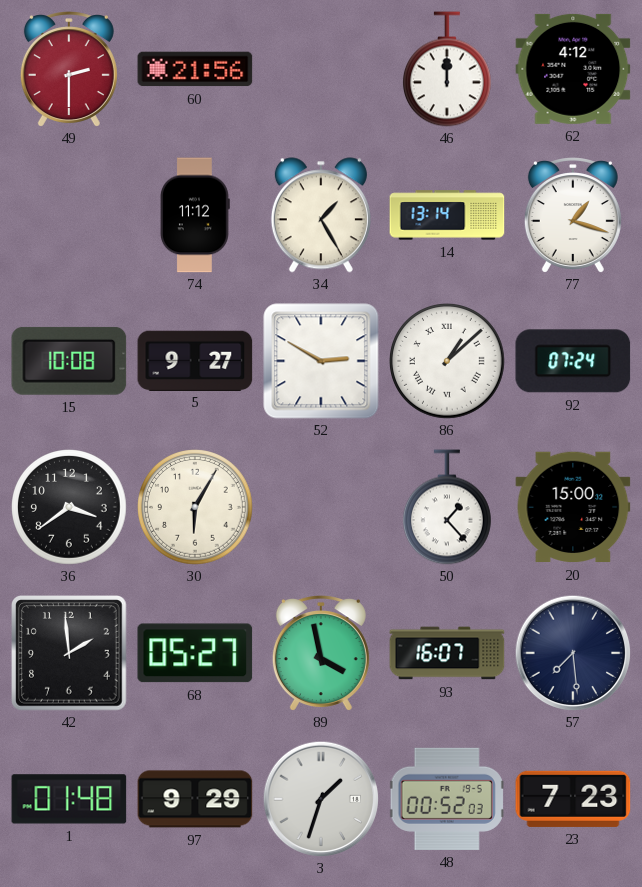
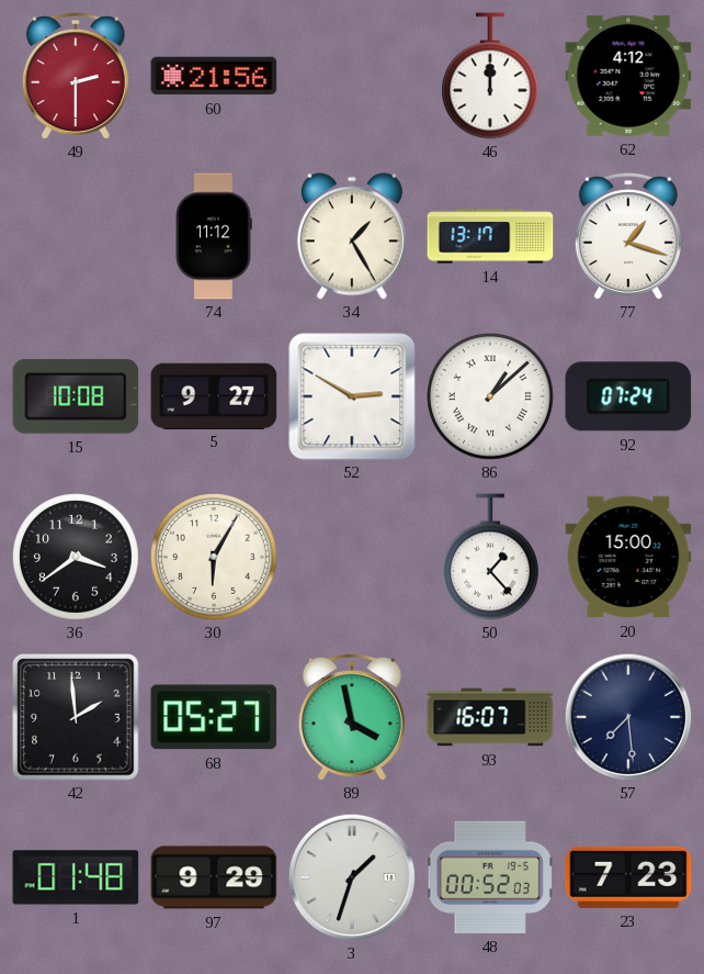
14: 13:14 -> 13:17
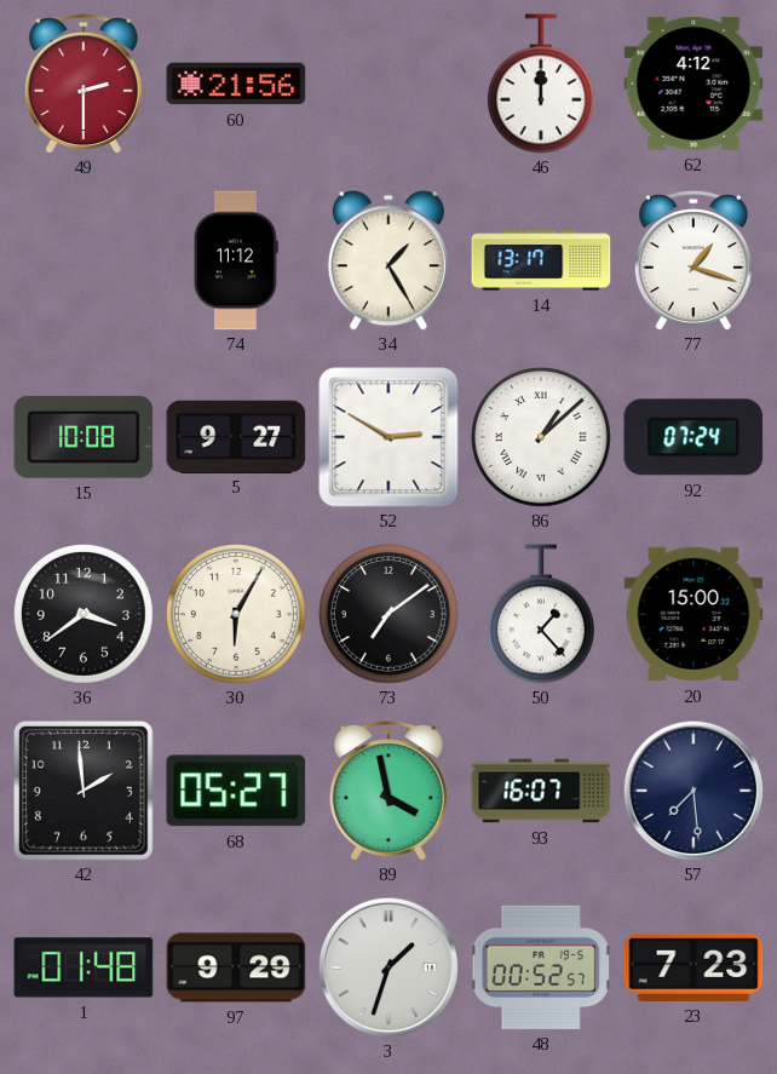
73: none -> 7:09
48: 00:52:03 -> 00:52:57
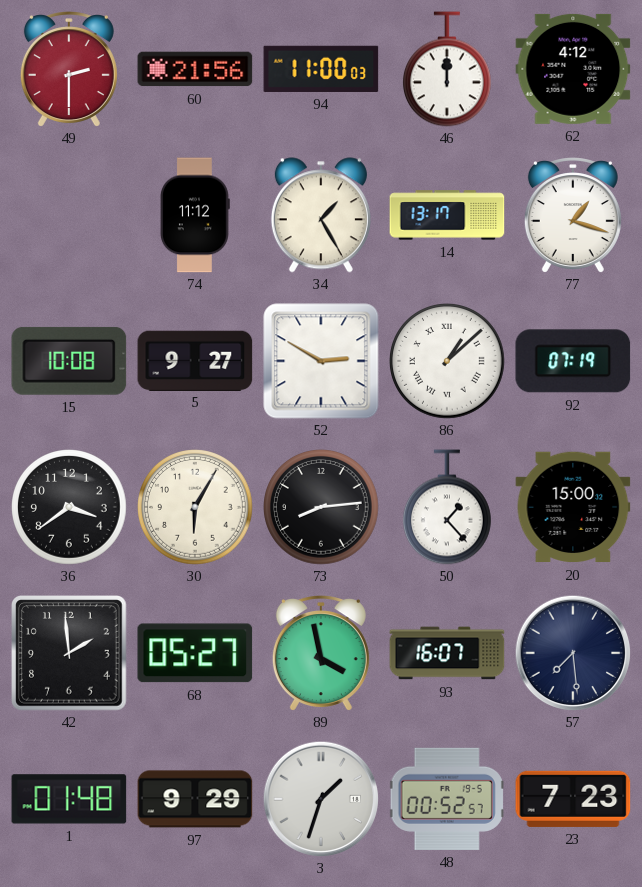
94: none -> 11:00
92: 07:24 -> 07:19
73: 7:09 -> 8:14
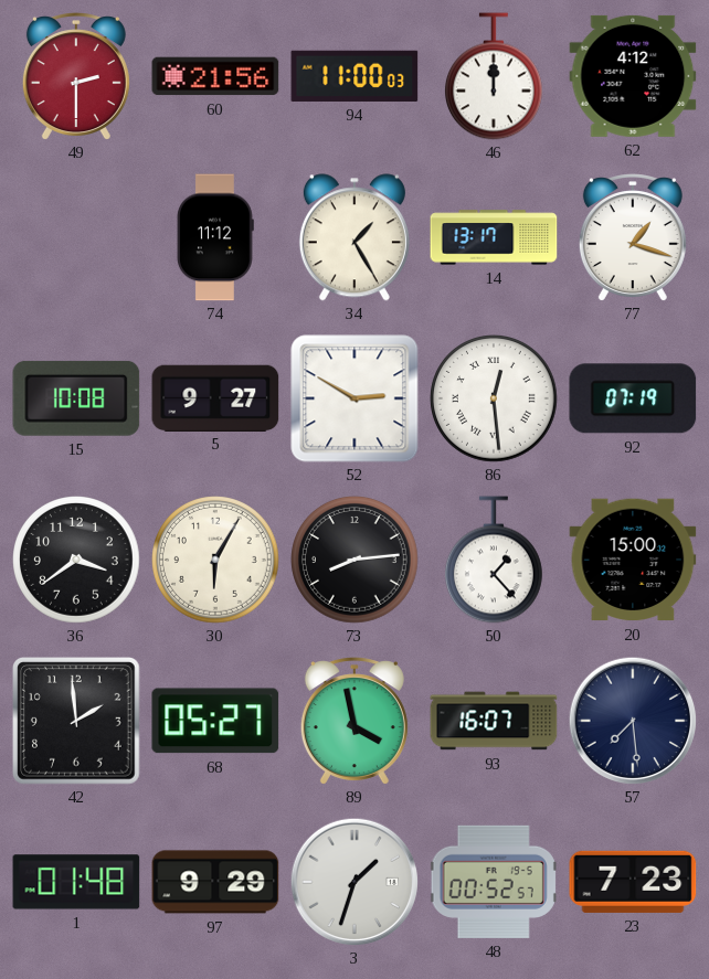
86: 1:08 -> 12:29
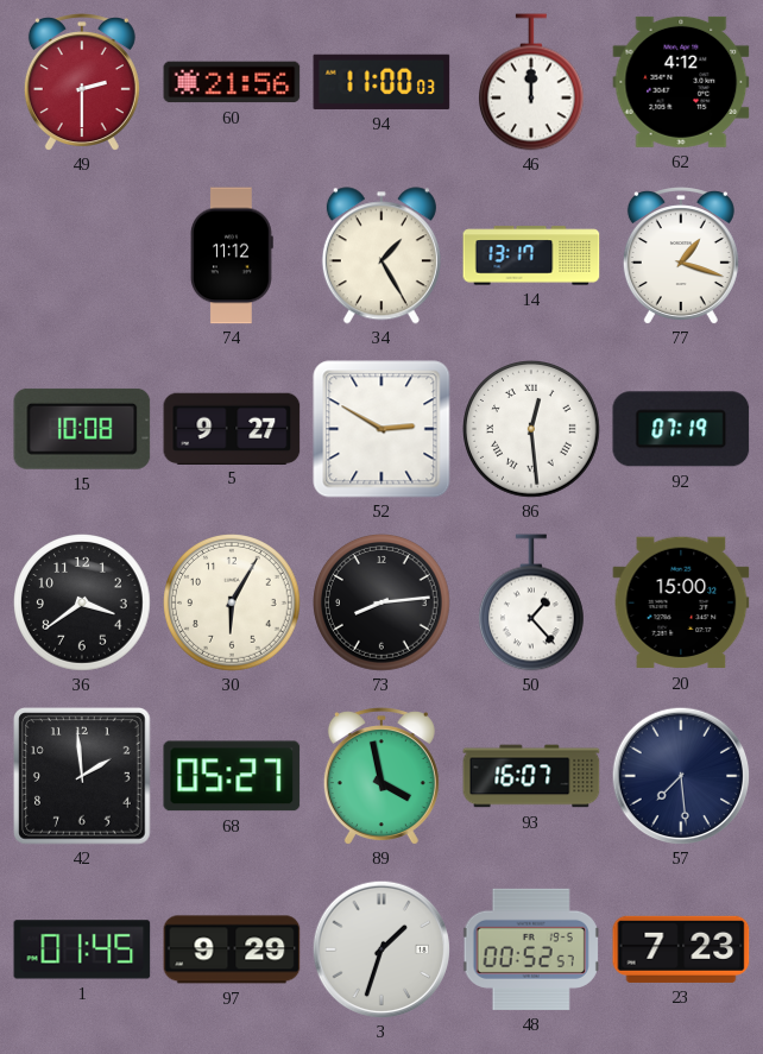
1: 01:48 -> 01:45
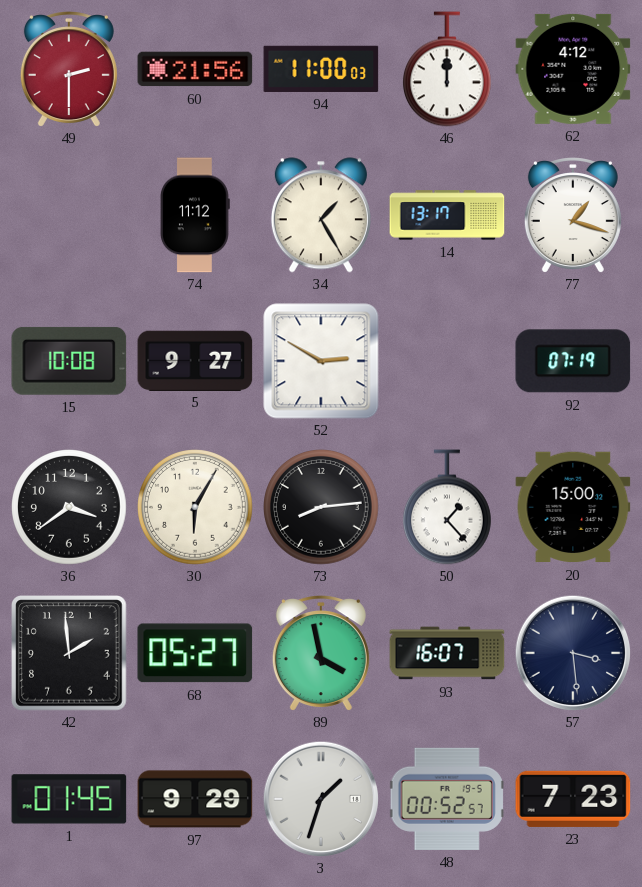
86: 12:29 -> none
57: 7:29 -> 3:29
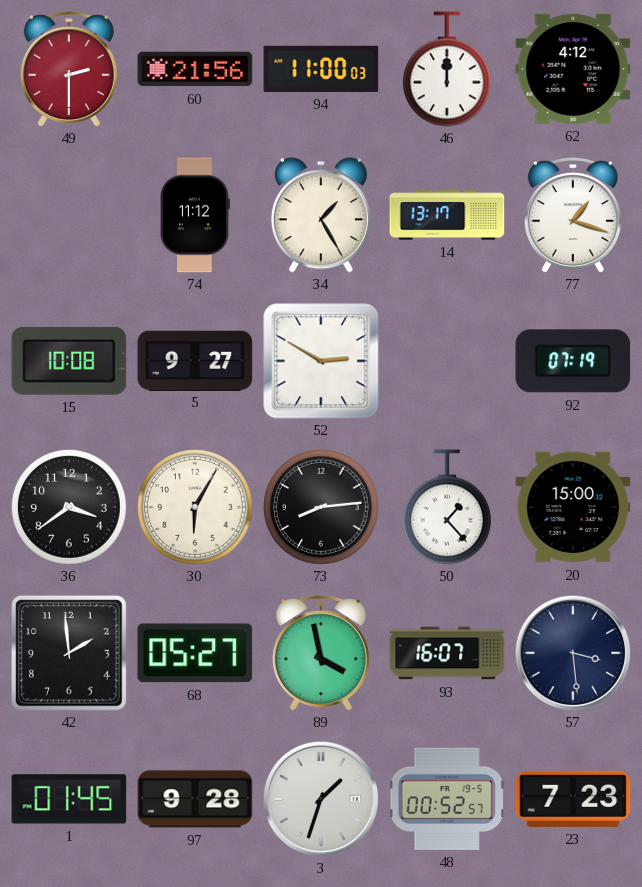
97: 9:29 -> 9:28
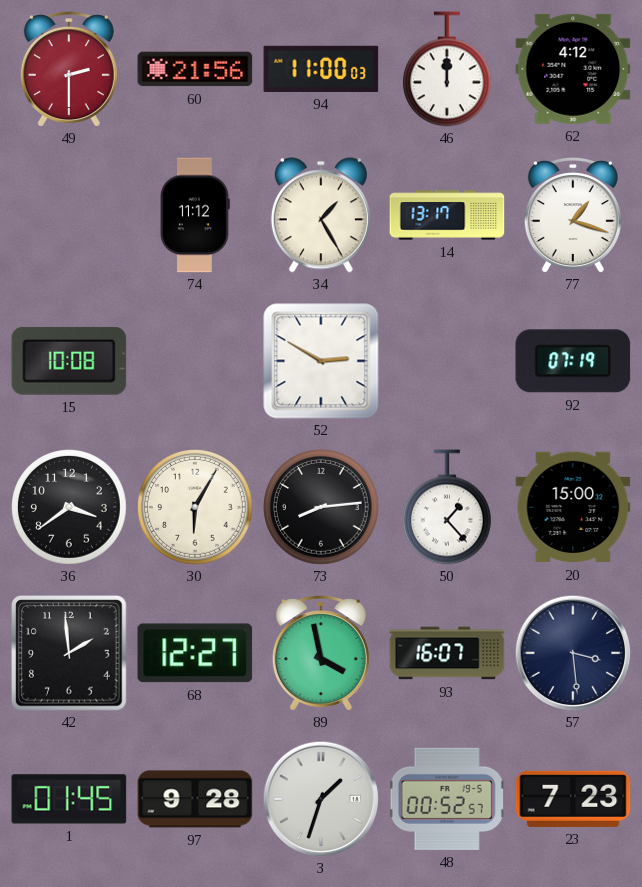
5: 9:27 -> none
68: 05:27 -> 12:27
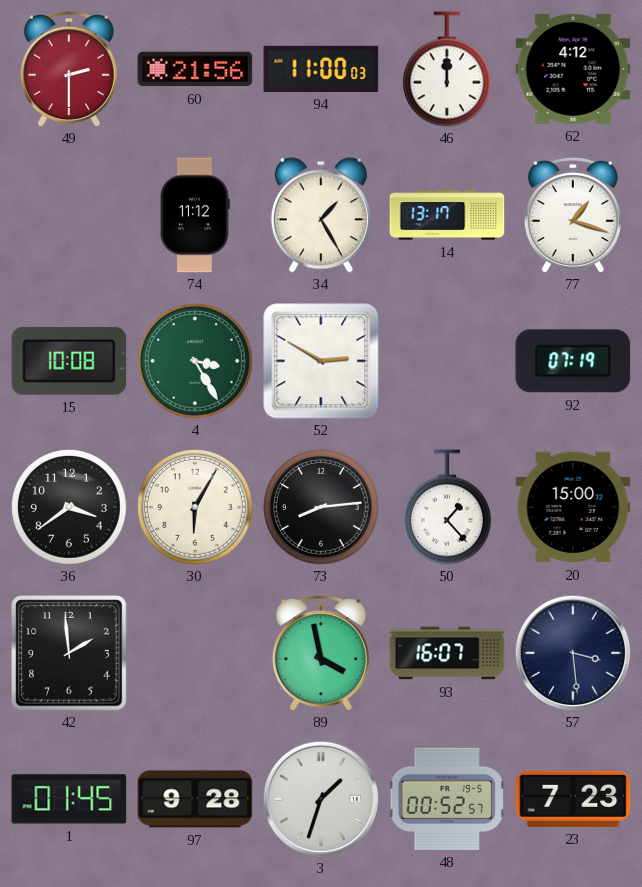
4: none -> 3:25
68: 12:27 -> none
